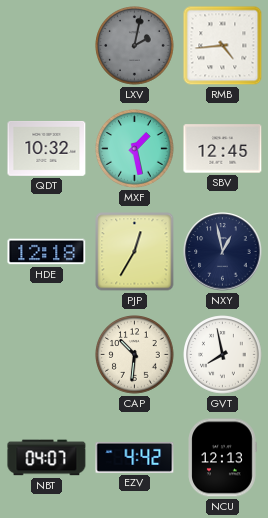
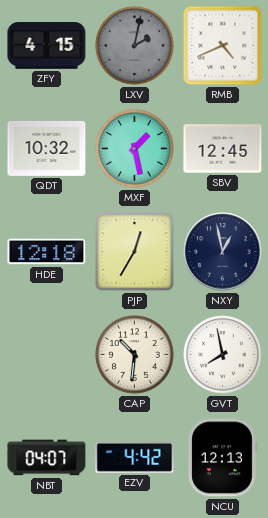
ZFY: none -> 4:15
RMB: 4:44 -> 4:41
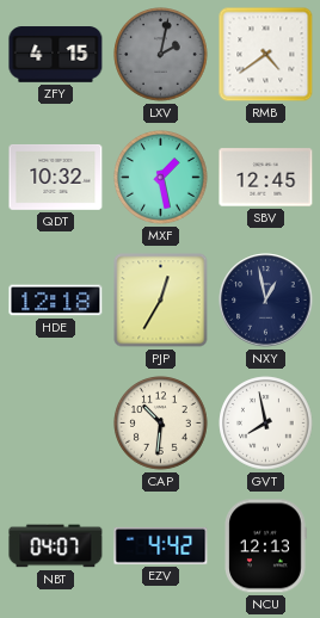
RMB: 4:41 -> 4:39
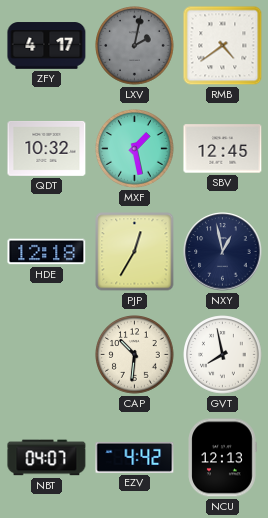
ZFY: 4:15 -> 4:17
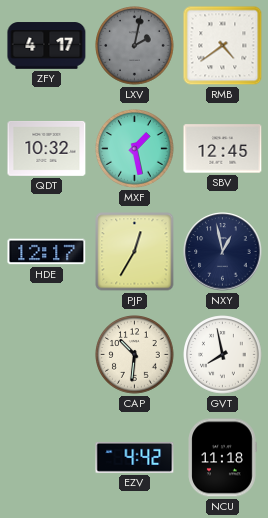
HDE: 12:18 -> 12:17
NBT: 04:07 -> none
NCU: 12:13 -> 11:18
